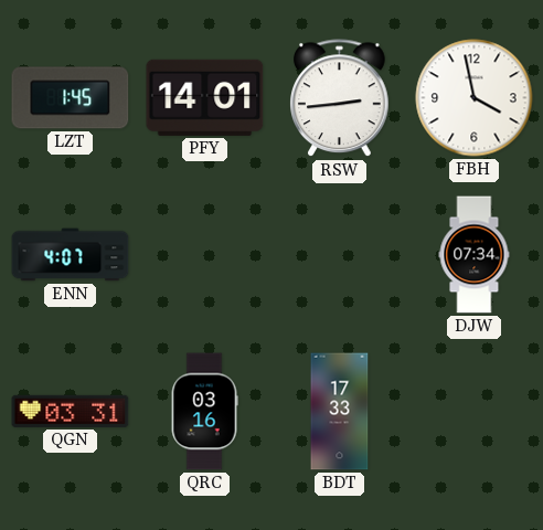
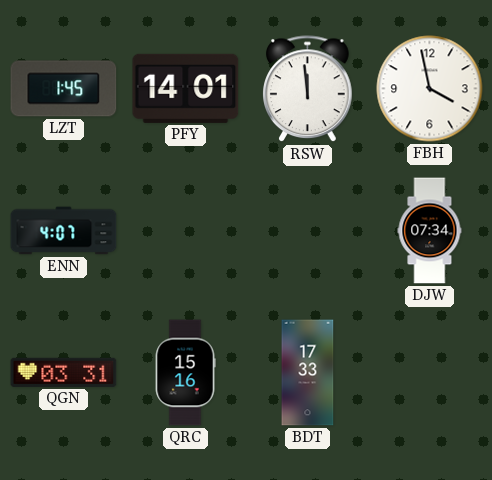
RSW: 2:44 -> 11:59
QRC: 03:16 -> 15:16
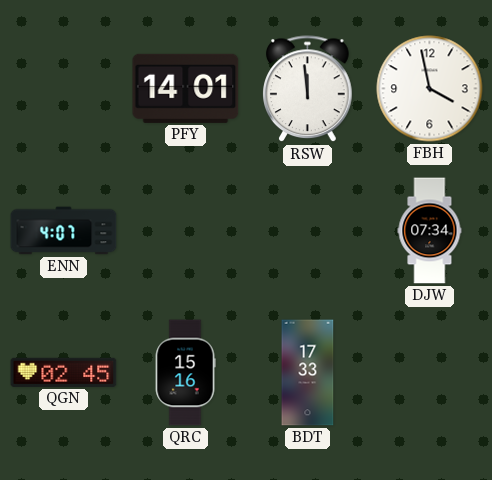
LZT: 1:45 -> none
QGN: 03:31 -> 02:45
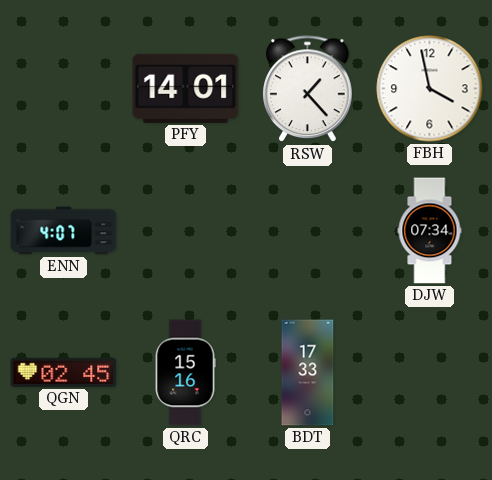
RSW: 11:59 -> 1:23
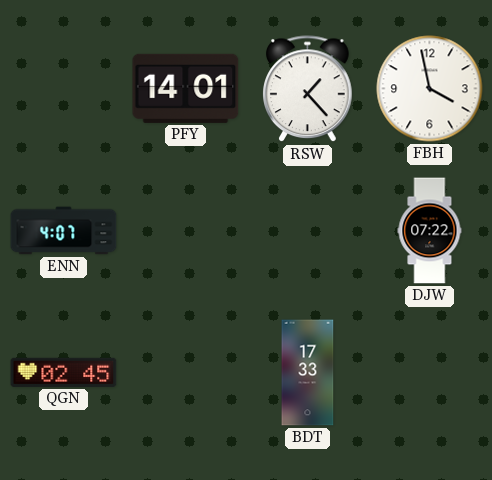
DJW: 07:34 -> 07:22
QRC: 15:16 -> none
